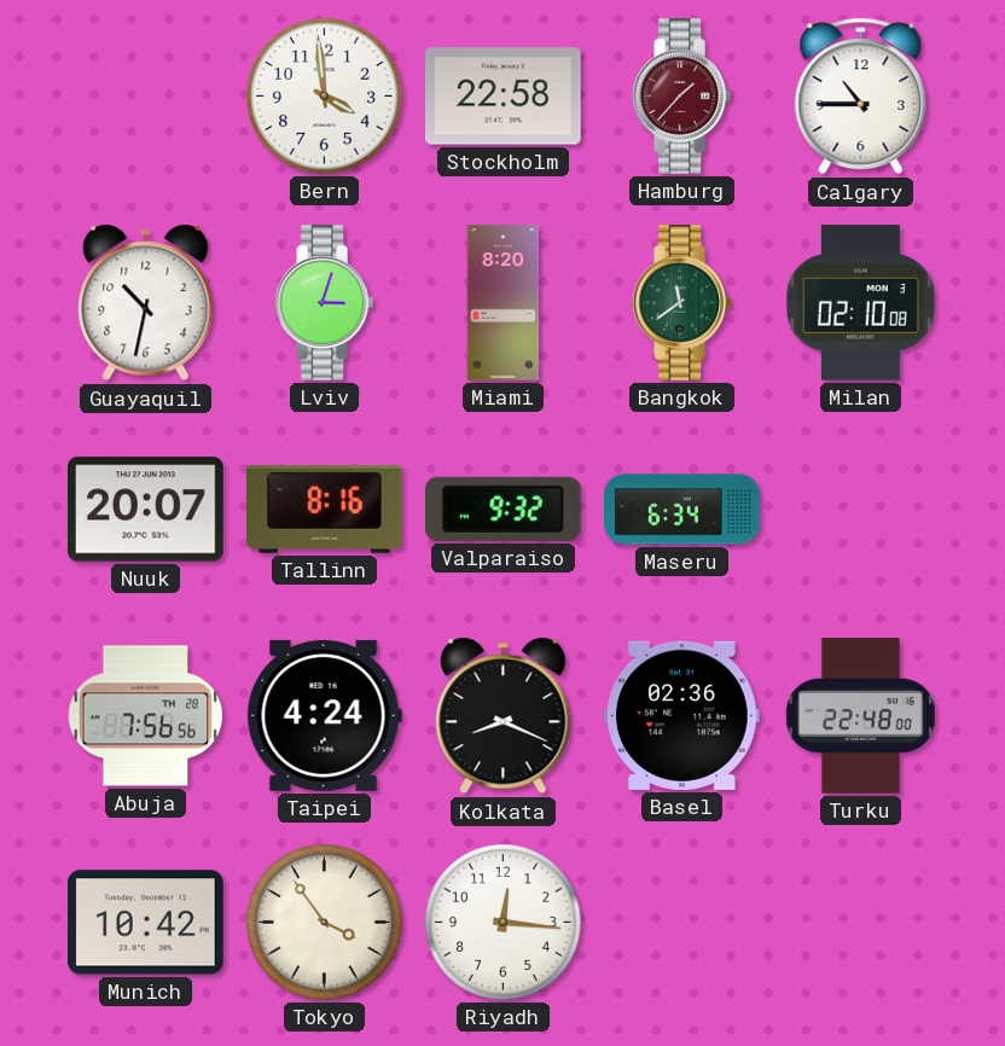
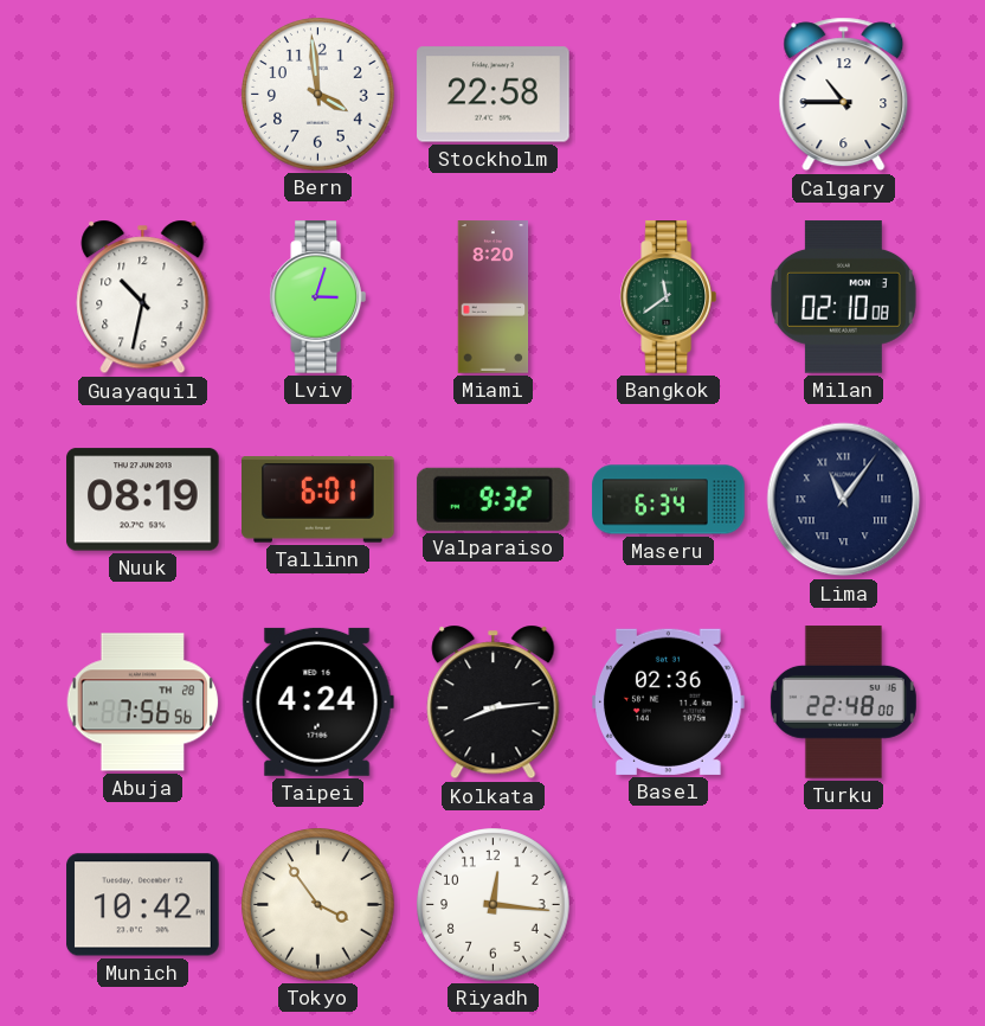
Hamburg: 1:37 -> none
Nuuk: 20:07 -> 08:19
Tallinn: 8:16 -> 6:01
Lima: none -> 11:06
Kolkata: 8:19 -> 8:14
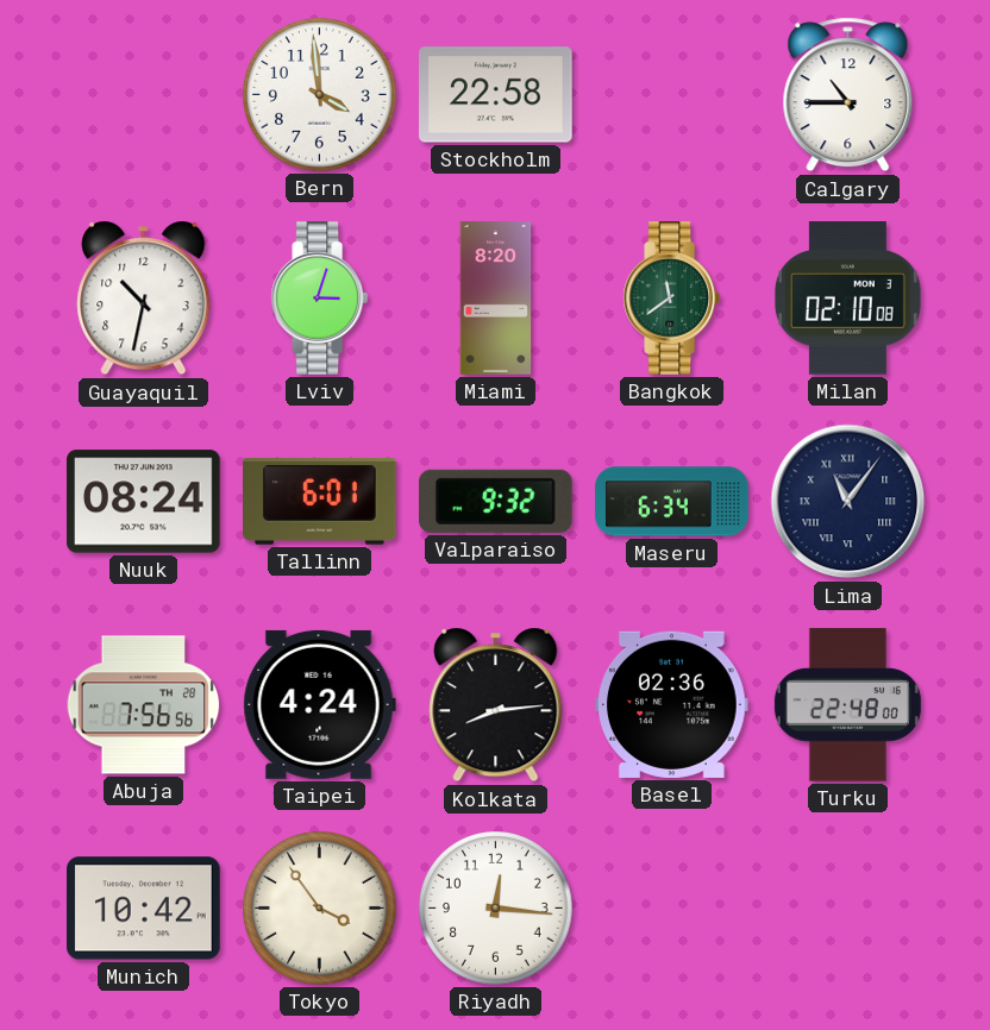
Nuuk: 08:19 -> 08:24
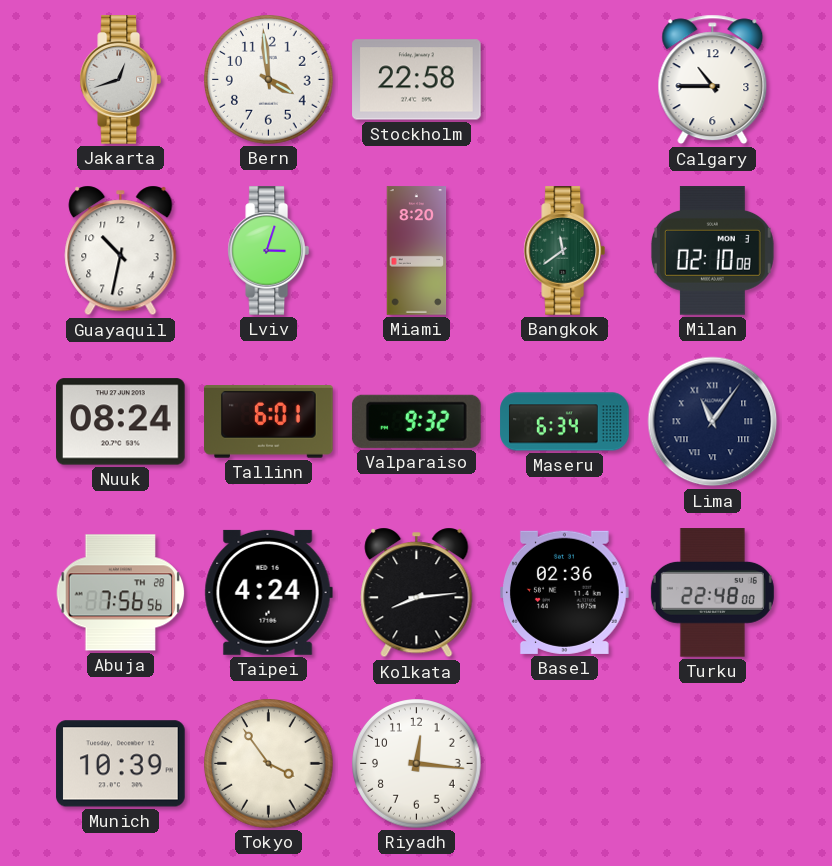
Jakarta: none -> 12:42
Munich: 10:42 -> 10:39
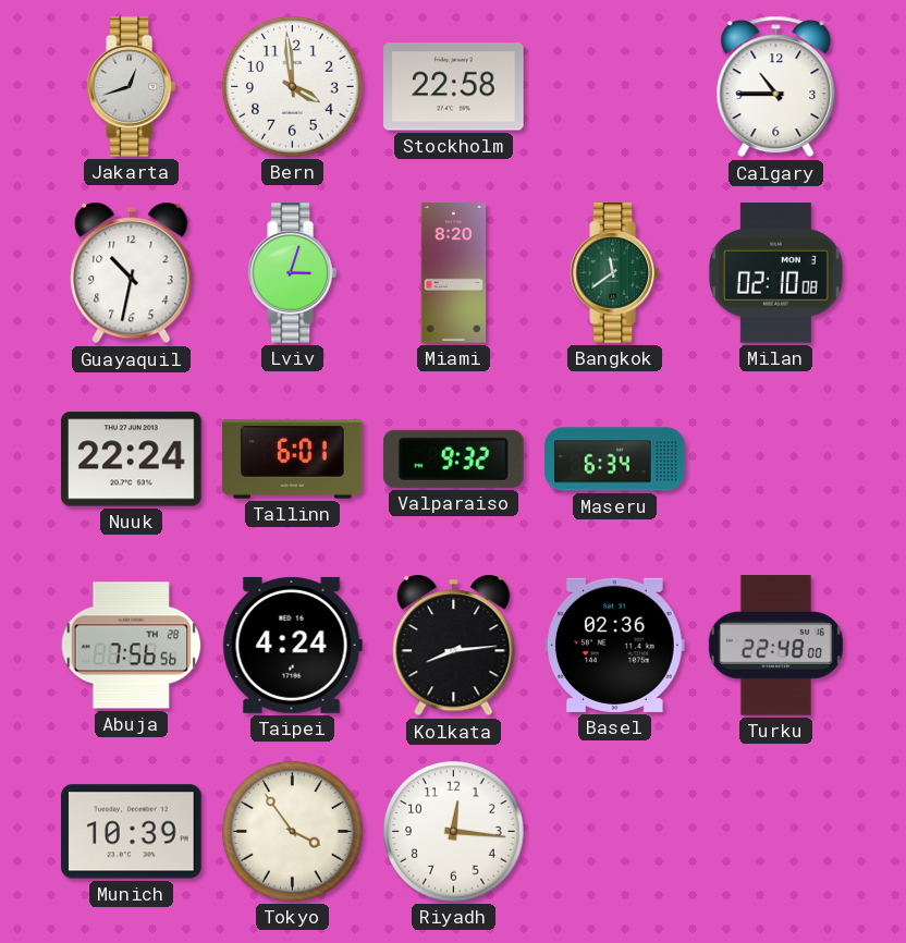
Nuuk: 08:24 -> 22:24
Lima: 11:06 -> none
